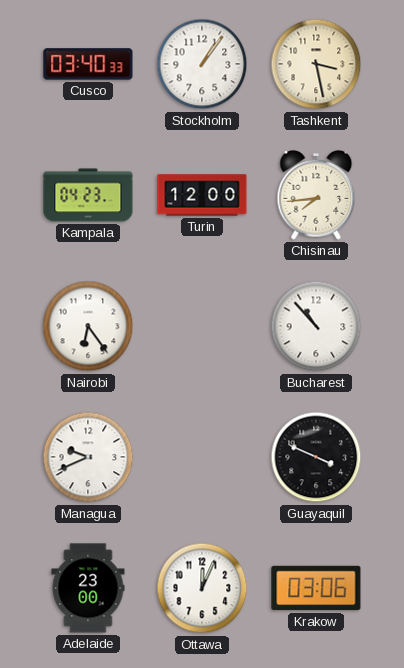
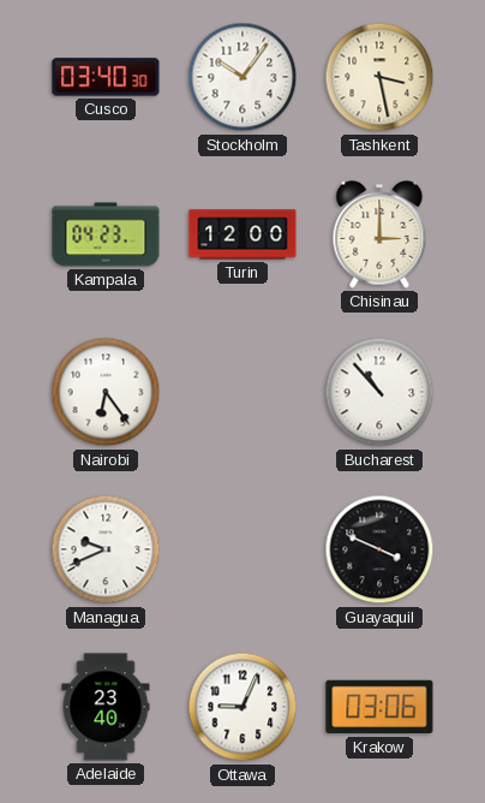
Cusco: 03:40:33 -> 03:40:30
Stockholm: 1:06 -> 10:06
Chisinau: 7:44 -> 3:00
Adelaide: 23:00 -> 23:40
Ottawa: 12:04 -> 9:04
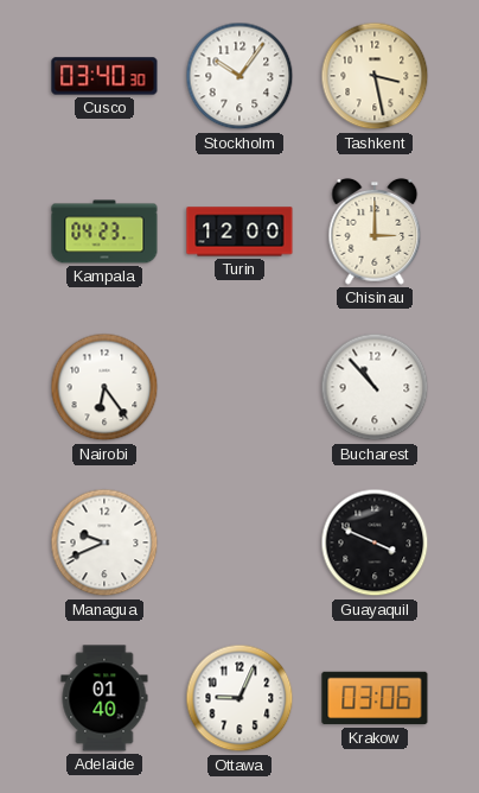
Adelaide: 23:40 -> 01:40
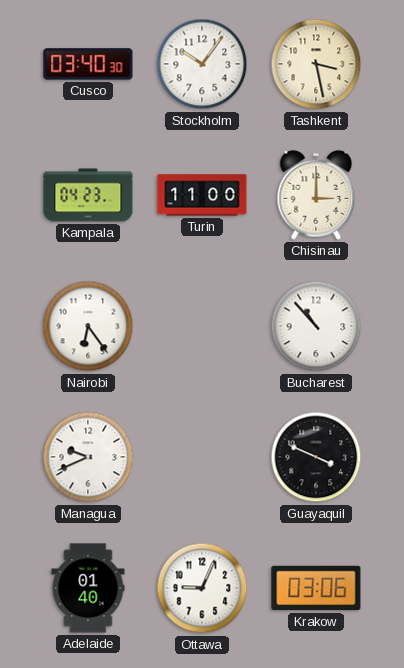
Turin: 12:00 -> 11:00
